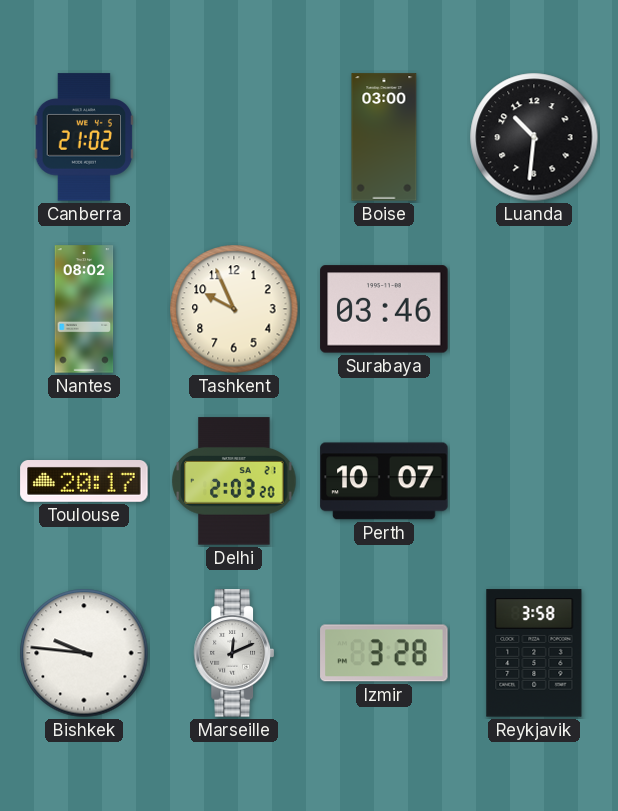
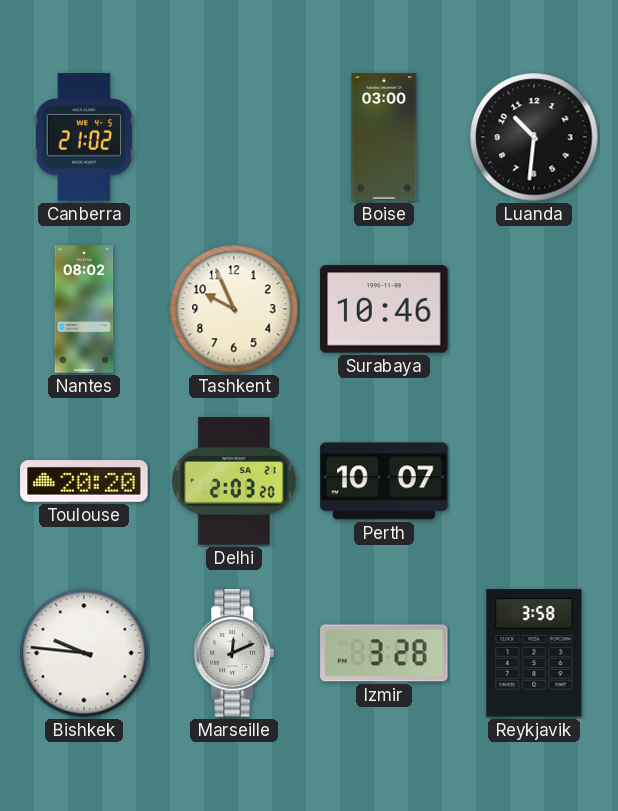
Surabaya: 03:46 -> 10:46
Toulouse: 20:17 -> 20:20
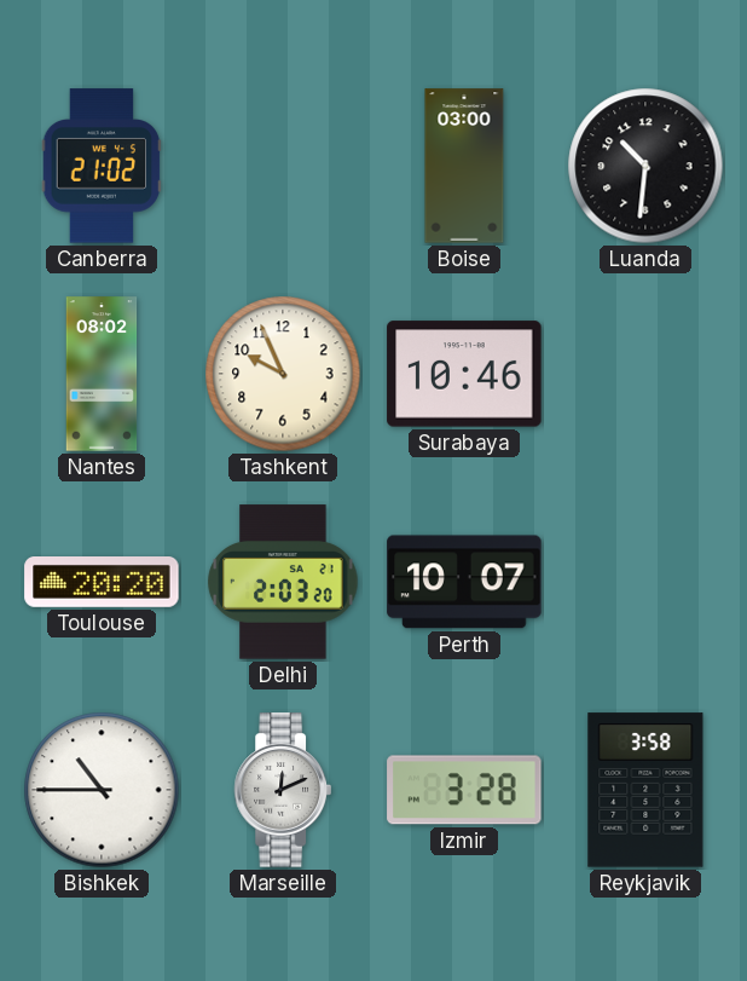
Bishkek: 9:46 -> 10:45
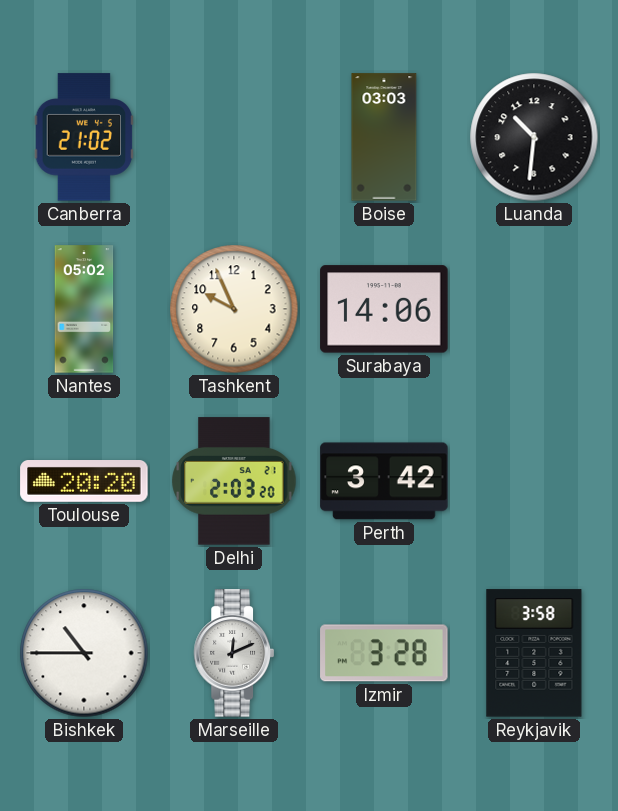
Boise: 03:00 -> 03:03
Nantes: 08:02 -> 05:02
Surabaya: 10:46 -> 14:06
Perth: 10:07 -> 3:42
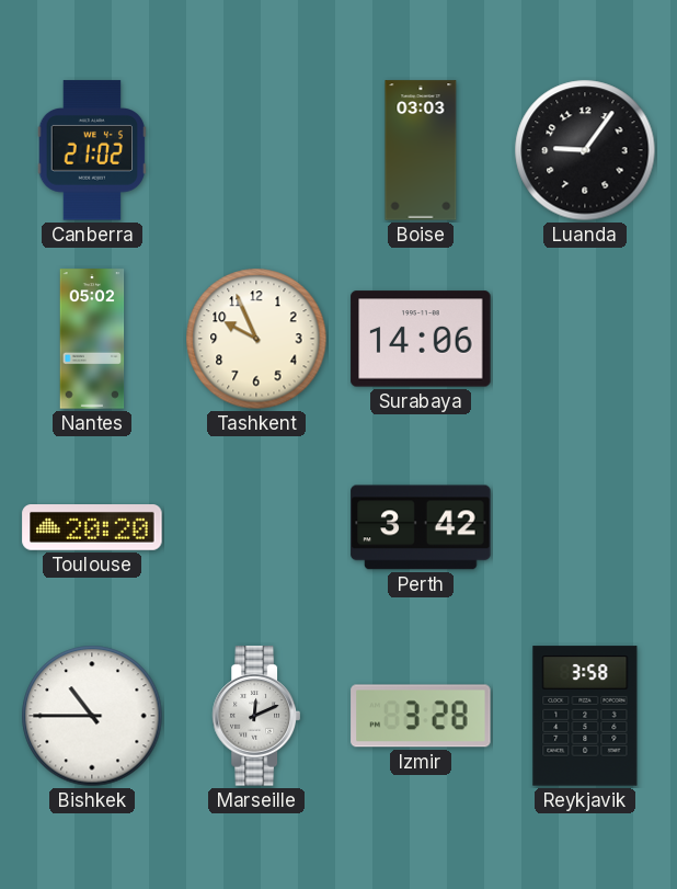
Luanda: 10:31 -> 9:06
Delhi: 2:03 -> none
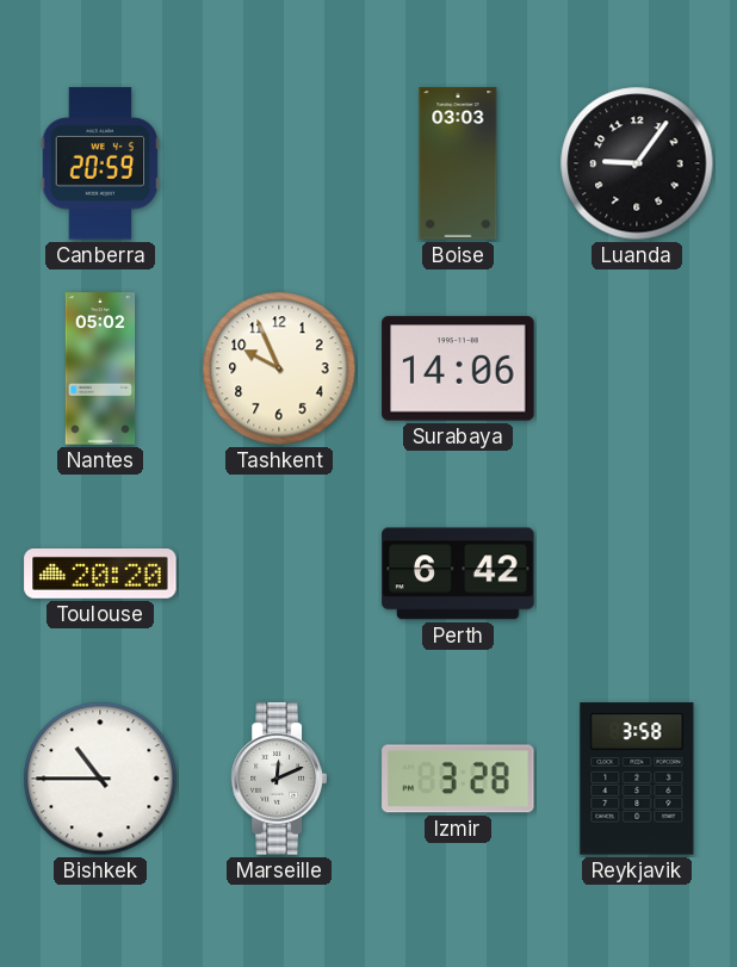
Canberra: 21:02 -> 20:59
Perth: 3:42 -> 6:42
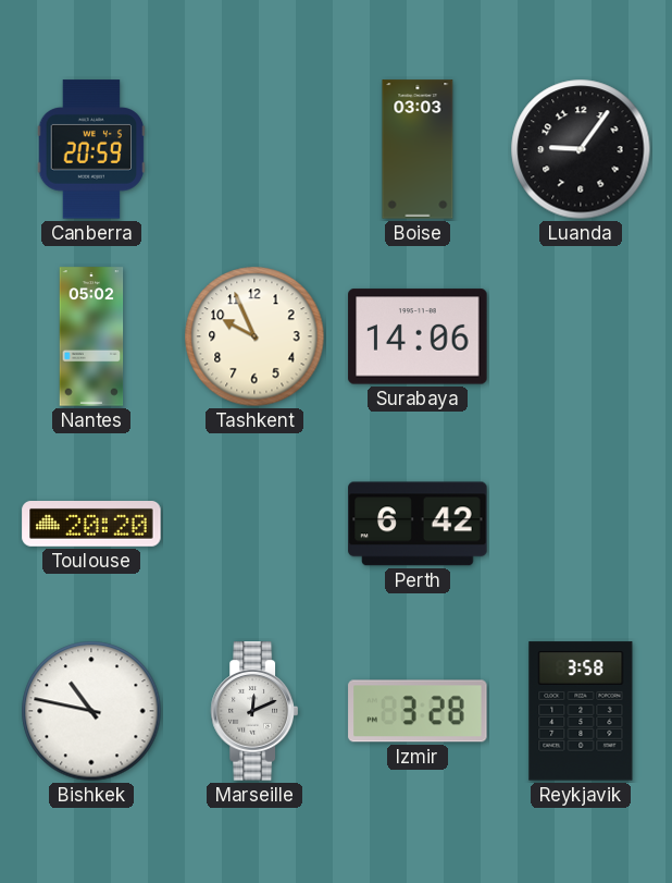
Bishkek: 10:45 -> 10:47
